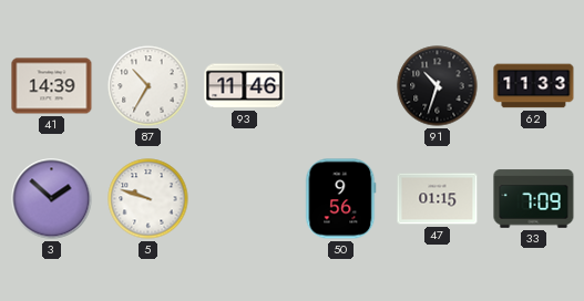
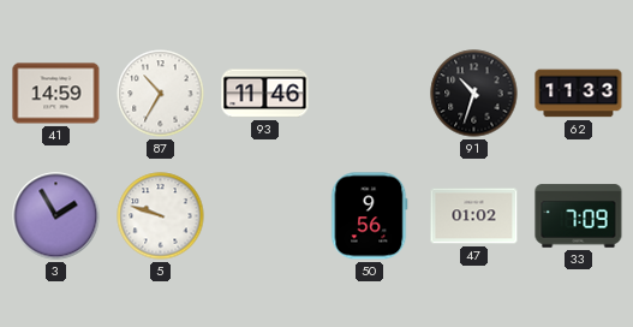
41: 14:39 -> 14:59
3: 1:52 -> 1:55
47: 01:15 -> 01:02
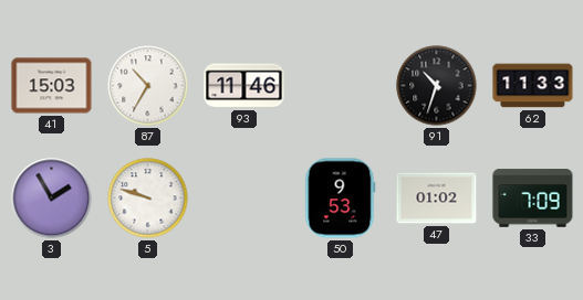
41: 14:59 -> 15:03
50: 9:56 -> 9:53
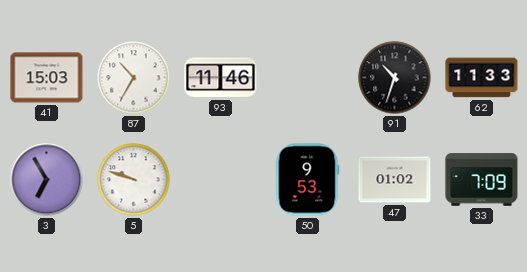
3: 1:55 -> 6:55
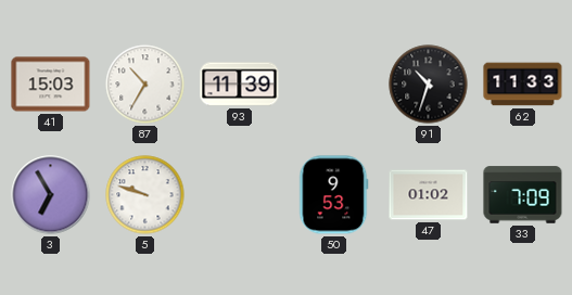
93: 11:46 -> 11:39
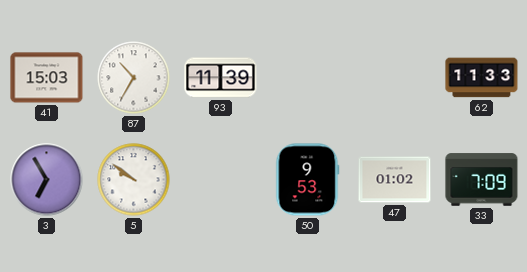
91: 10:33 -> none
5: 9:48 -> 9:51
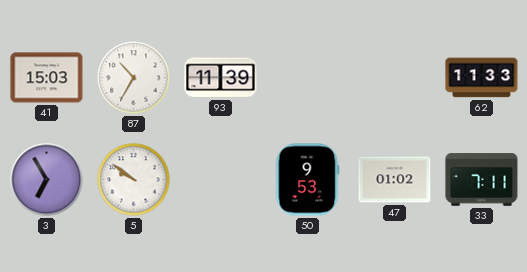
33: 7:09 -> 7:11
